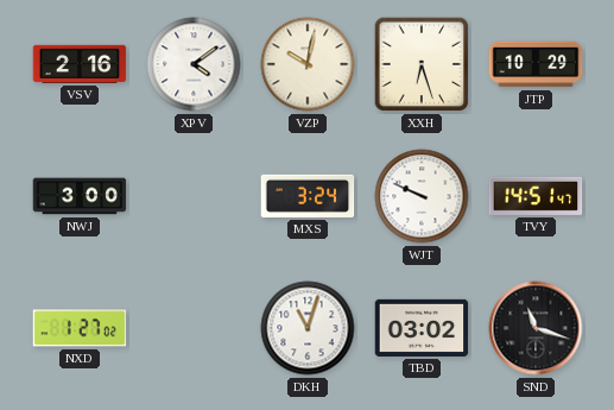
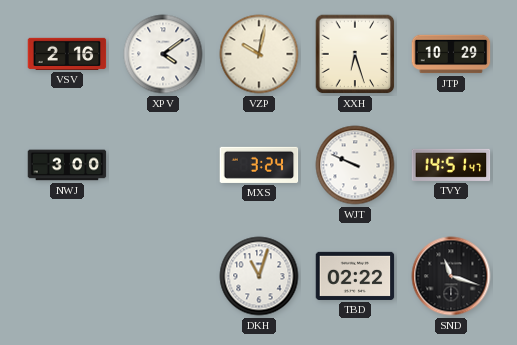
NXD: 1:27 -> none
TBD: 03:02 -> 02:22
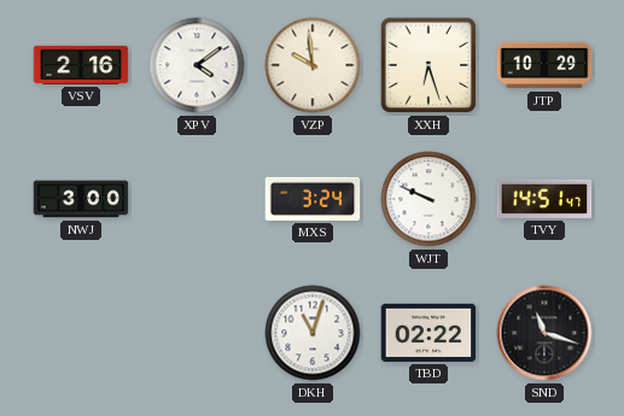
VZP: 10:02 -> 9:59
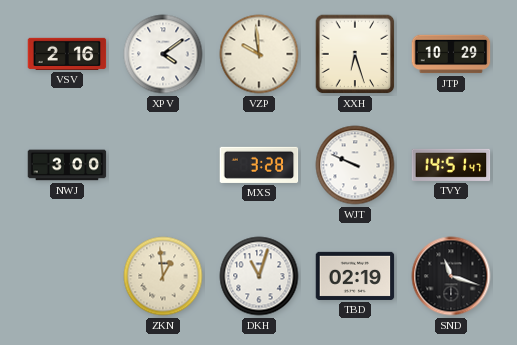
MXS: 3:24 -> 3:28
ZKN: none -> 12:59
TBD: 02:22 -> 02:19
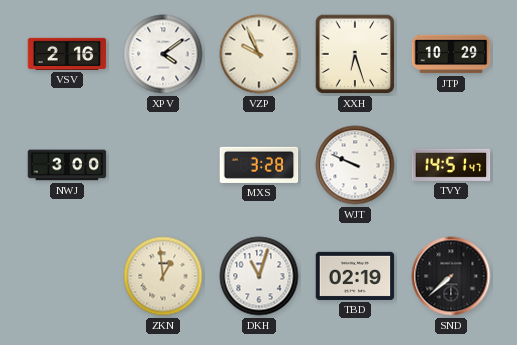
VZP: 9:59 -> 9:56
SND: 11:18 -> 7:38
